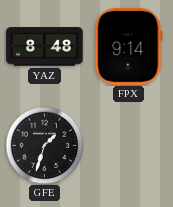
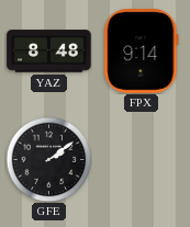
GFE: 1:33 -> 2:09
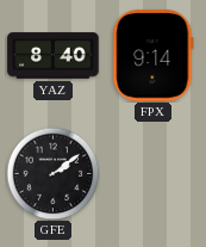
YAZ: 8:48 -> 8:40
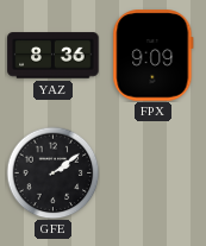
YAZ: 8:40 -> 8:36
FPX: 9:14 -> 9:09
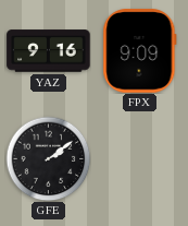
YAZ: 8:36 -> 9:16
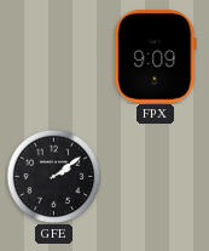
YAZ: 9:16 -> none
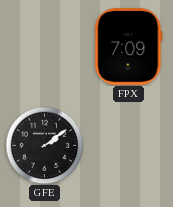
FPX: 9:09 -> 7:09
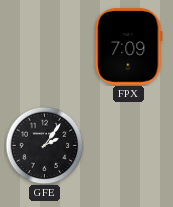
GFE: 2:09 -> 2:06
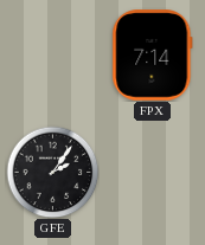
FPX: 7:09 -> 7:14
